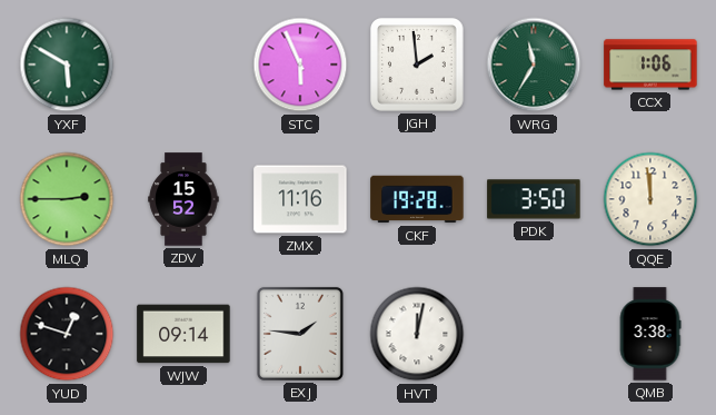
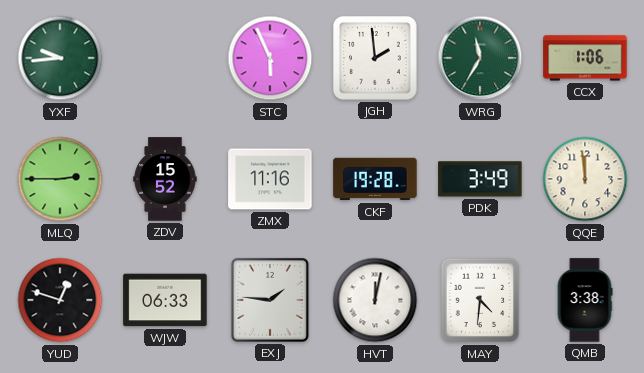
YXF: 5:50 -> 9:44
PDK: 3:50 -> 3:49
WJW: 09:14 -> 06:33
MAY: none -> 4:31
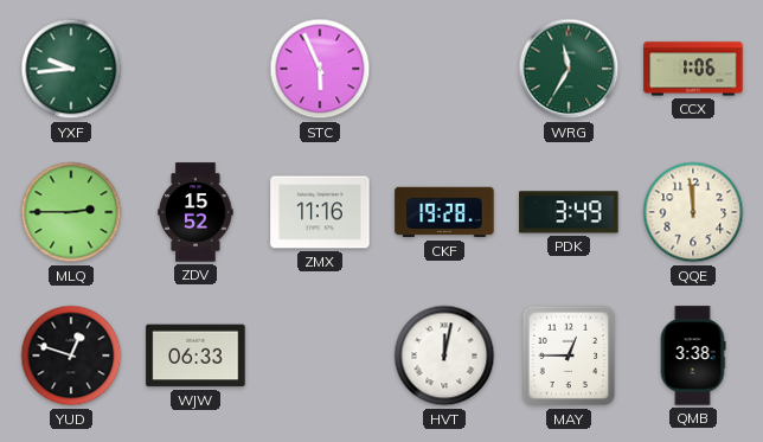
JGH: 1:59 -> none
EXJ: 1:46 -> none
MAY: 4:31 -> 12:45
